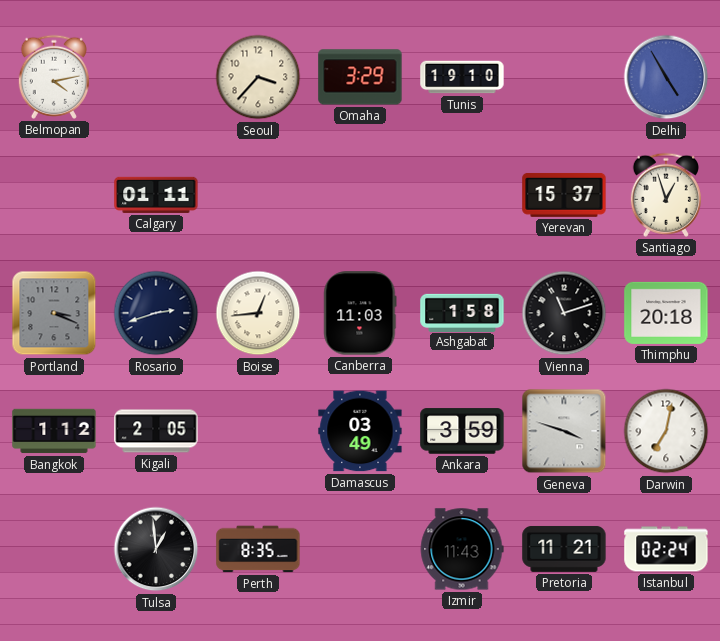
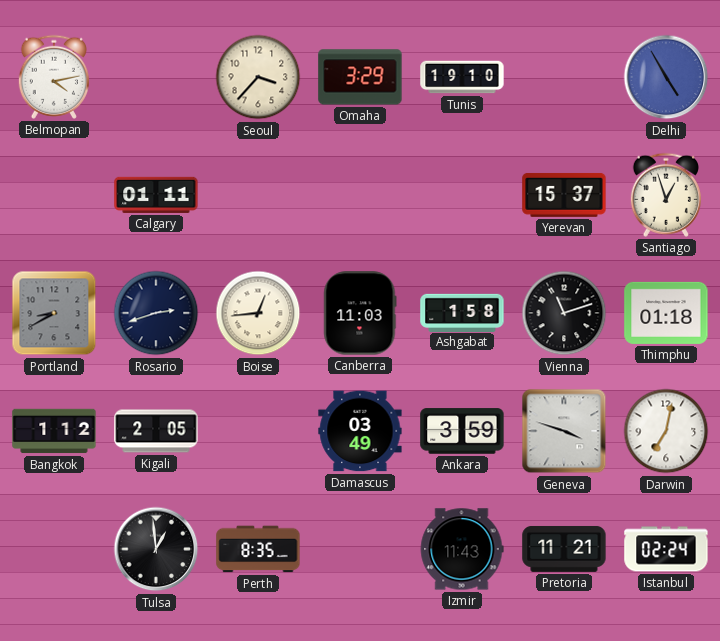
Portland: 3:19 -> 8:40
Thimphu: 20:18 -> 01:18
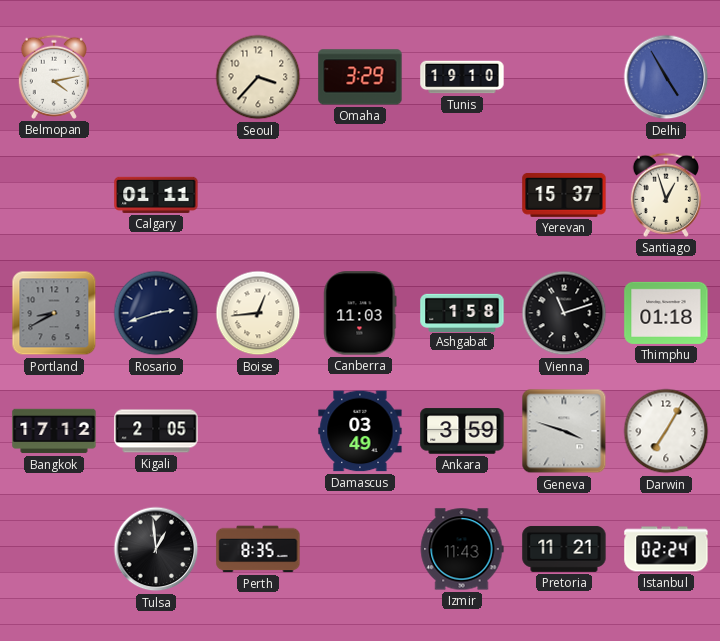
Bangkok: 1:12 -> 17:12
Darwin: 7:02 -> 7:05
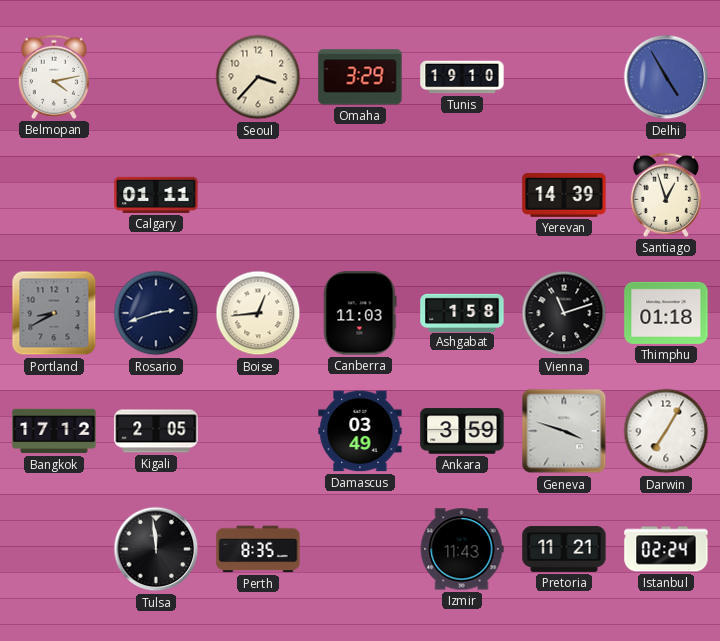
Yerevan: 15:37 -> 14:39
Tulsa: 12:59 -> 11:59
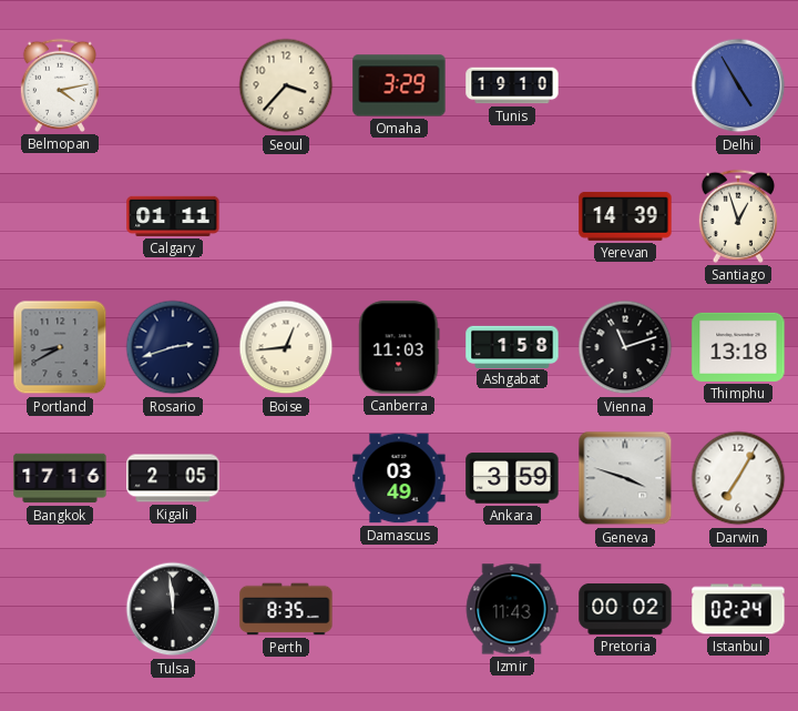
Thimphu: 01:18 -> 13:18
Bangkok: 17:12 -> 17:16
Pretoria: 11:21 -> 00:02
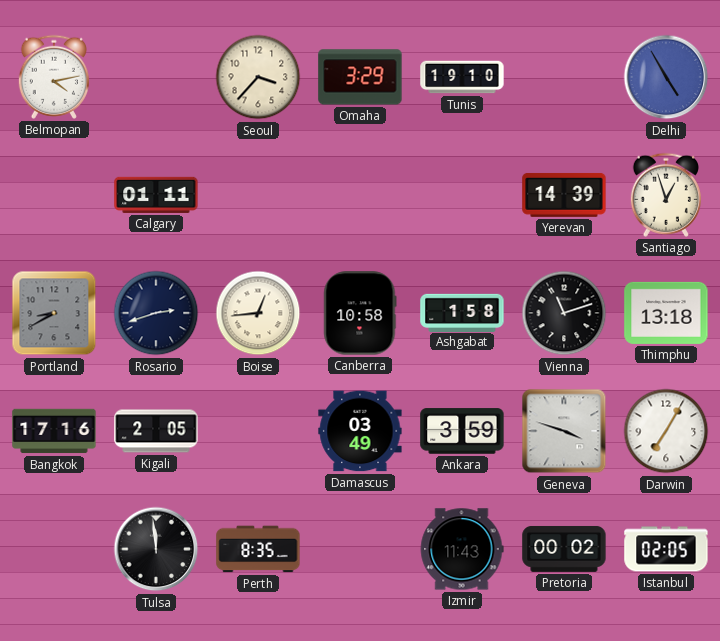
Canberra: 11:03 -> 10:58
Istanbul: 02:24 -> 02:05
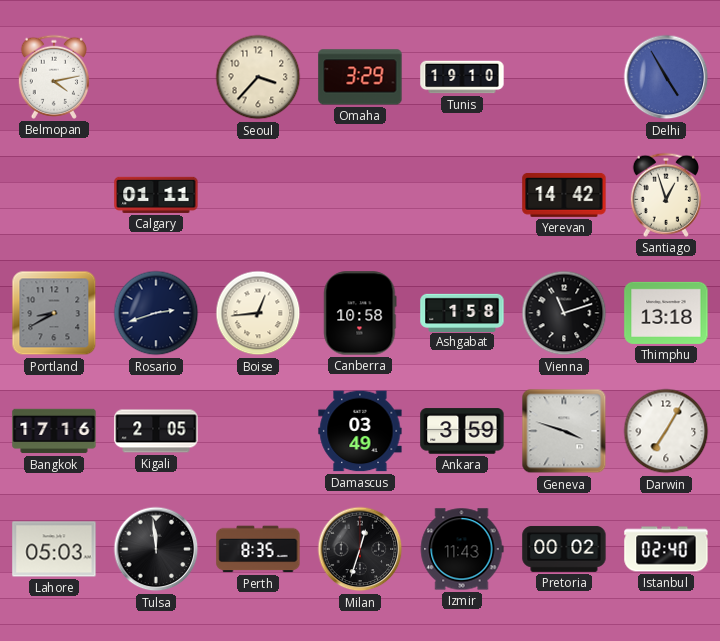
Yerevan: 14:39 -> 14:42
Lahore: none -> 05:03
Milan: none -> 12:33
Istanbul: 02:05 -> 02:40
